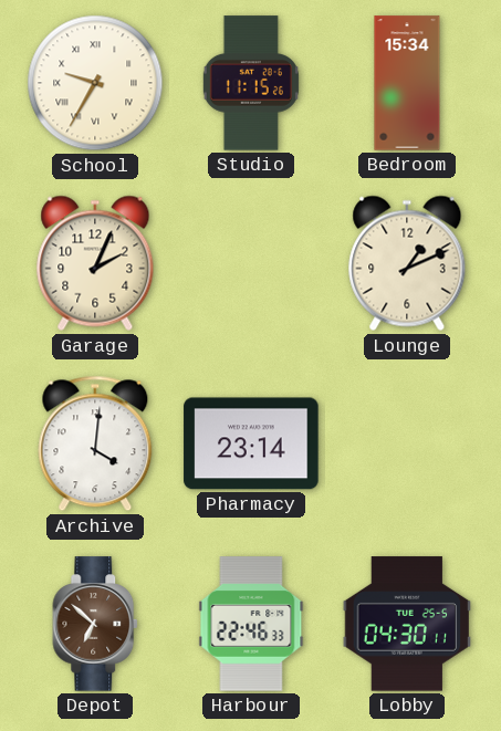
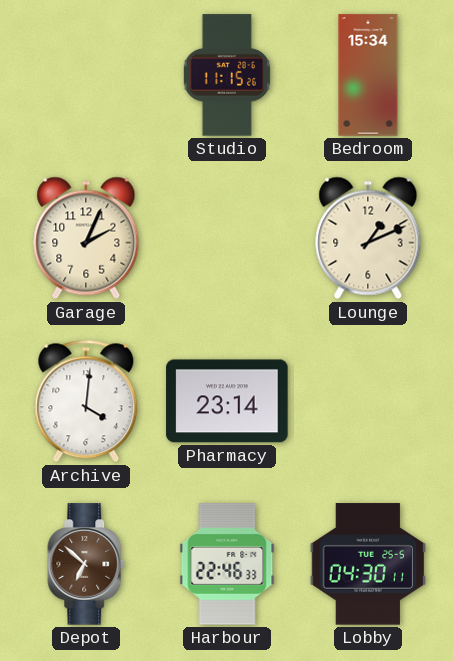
School: 9:35 -> none
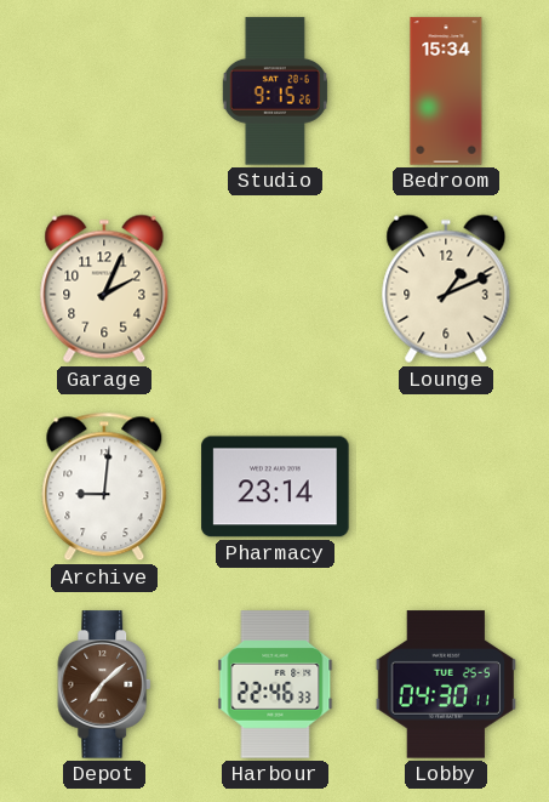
Studio: 11:15 -> 9:15
Archive: 4:01 -> 9:01
Depot: 6:52 -> 7:08
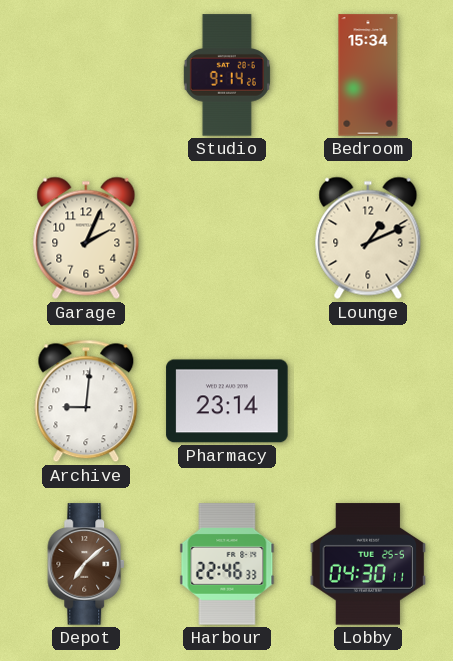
Studio: 9:15 -> 9:14
